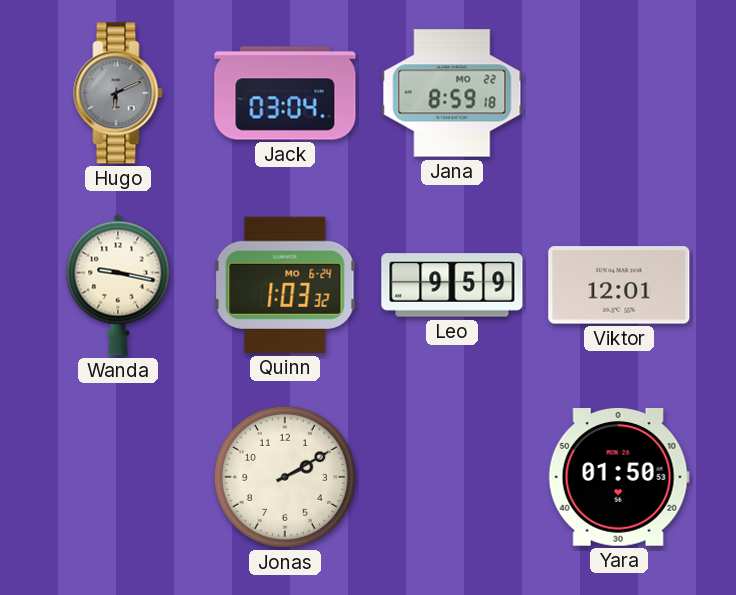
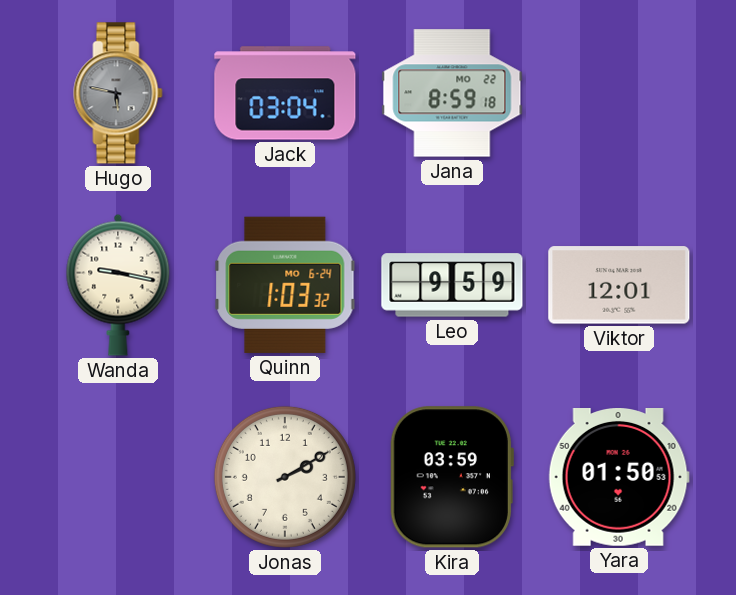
Hugo: 6:11 -> 5:47
Kira: none -> 03:59
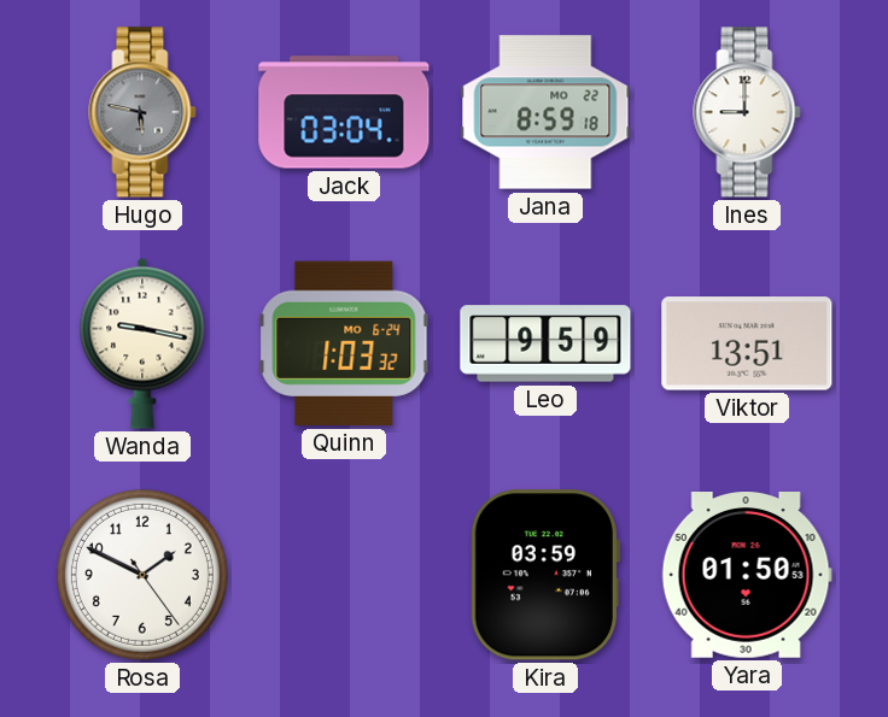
Ines: none -> 9:00
Viktor: 12:01 -> 13:51
Rosa: none -> 1:49
Jonas: 2:10 -> none
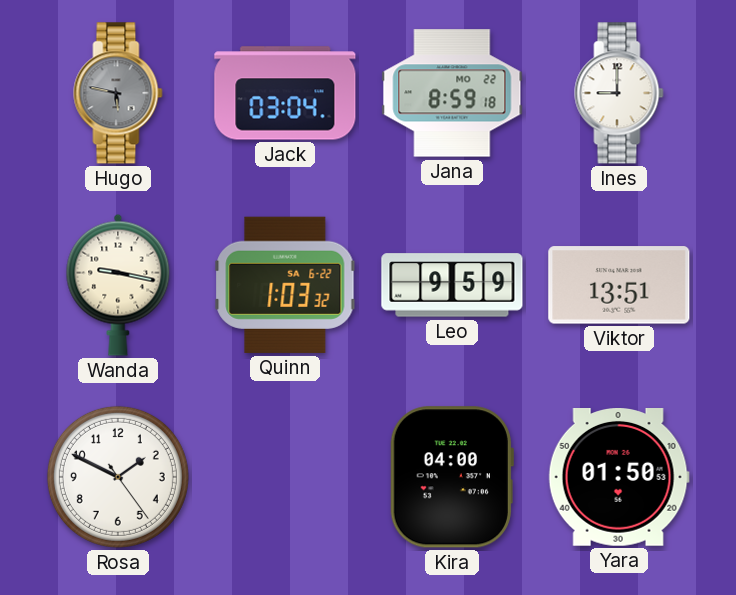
Quinn date: MO 6-24 -> SA 6-22
Kira: 03:59 -> 04:00
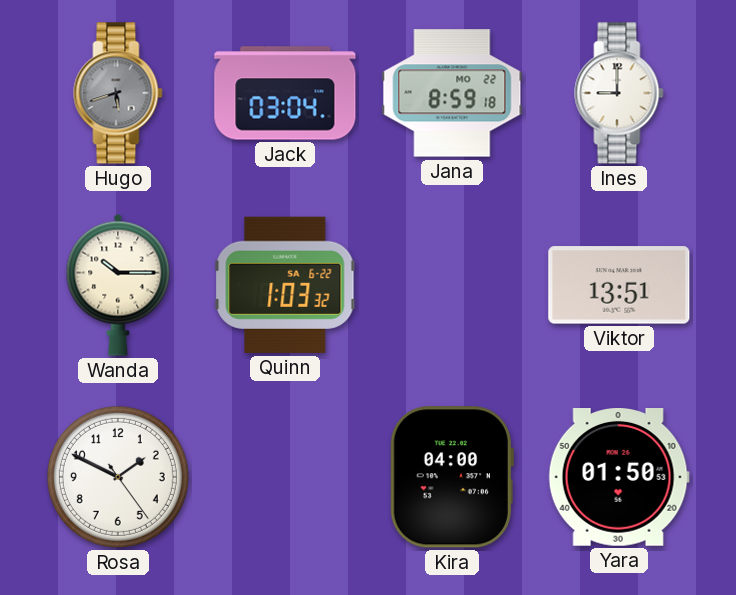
Hugo: 5:47 -> 5:42
Wanda: 9:17 -> 10:15
Leo: 9:59 -> none
